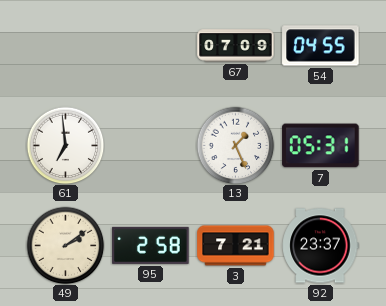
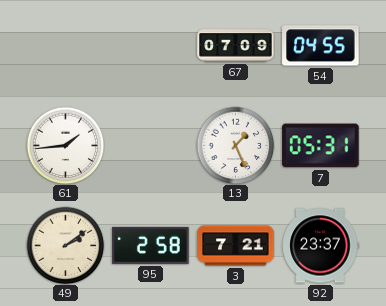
61: 6:59 -> 1:44
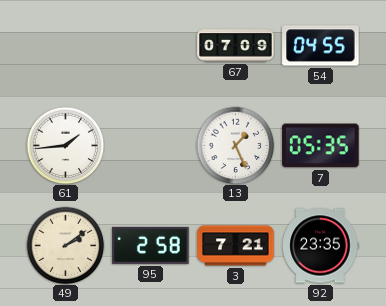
7: 05:31 -> 05:35
92: 23:37 -> 23:35
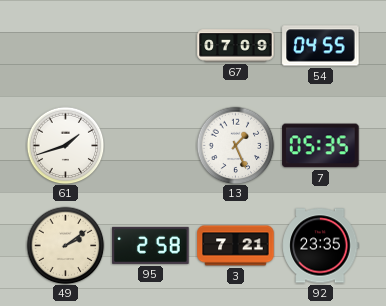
61: 1:44 -> 1:42
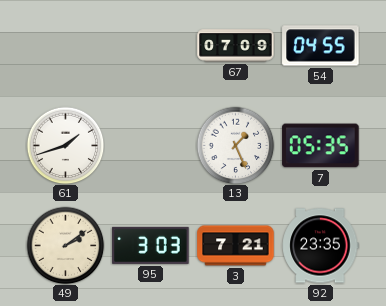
95: 2:58 -> 3:03
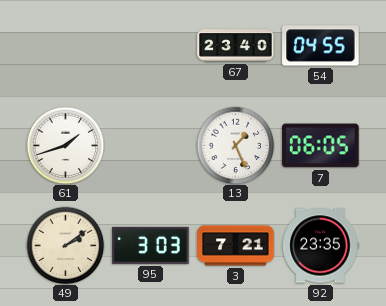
67: 07:09 -> 23:40
7: 05:35 -> 06:05
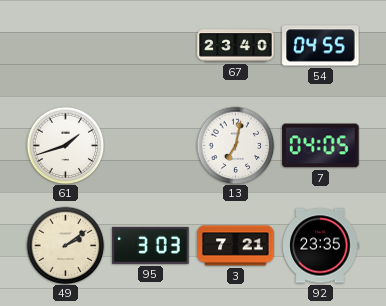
13: 1:26 -> 7:02
7: 06:05 -> 04:05
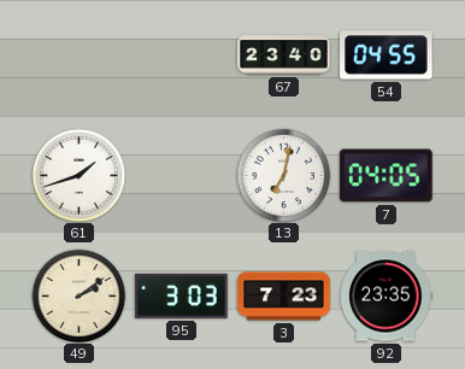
3: 7:21 -> 7:23
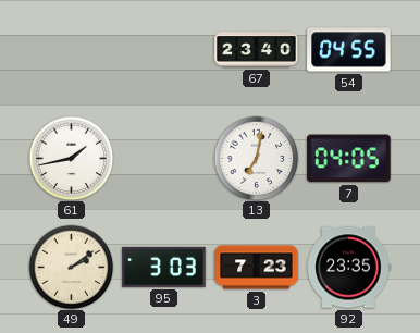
61: 1:42 -> 1:43
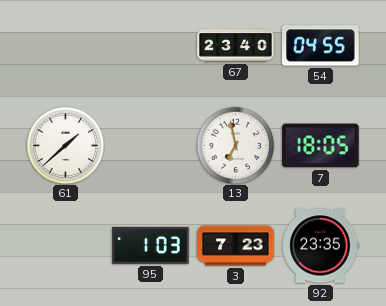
61: 1:43 -> 1:38
13: 7:02 -> 6:58
7: 04:05 -> 18:05
49: 2:09 -> none
95: 3:03 -> 1:03
